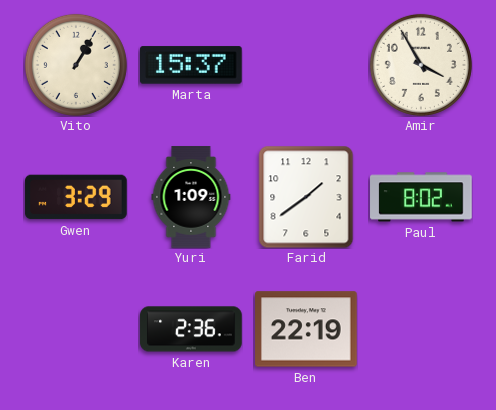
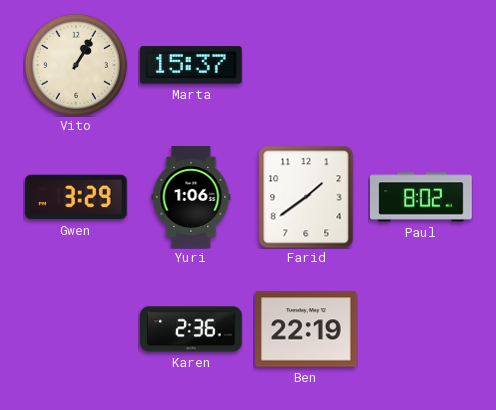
Amir: 3:55 -> none
Yuri: 1:09 -> 1:06
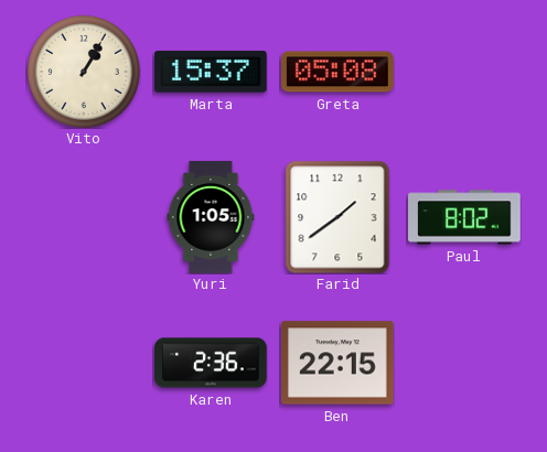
Greta: none -> 05:08
Gwen: 3:29 -> none
Yuri: 1:06 -> 1:05
Ben: 22:19 -> 22:15
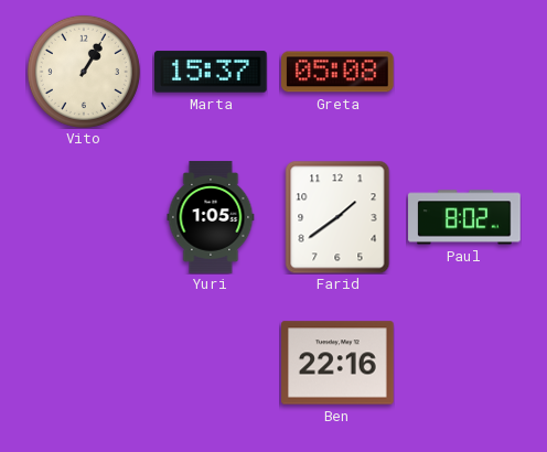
Karen: 2:36 -> none
Ben: 22:15 -> 22:16
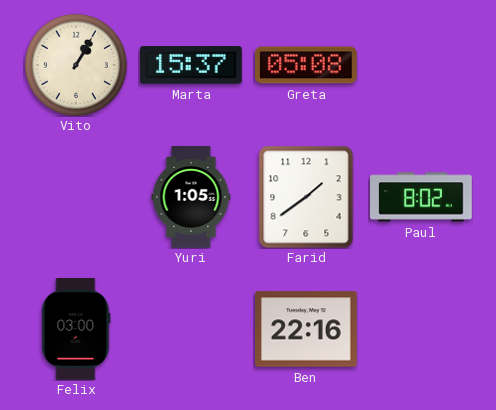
Felix: none -> 03:00
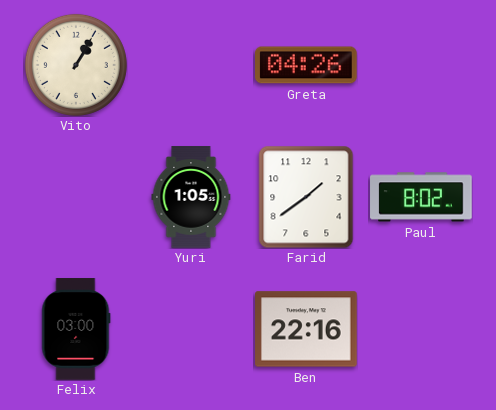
Marta: 15:37 -> none
Greta: 05:08 -> 04:26
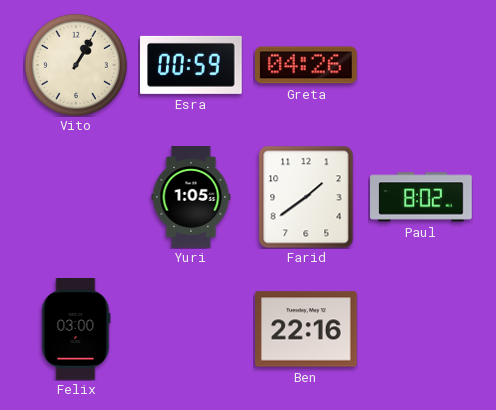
Esra: none -> 00:59
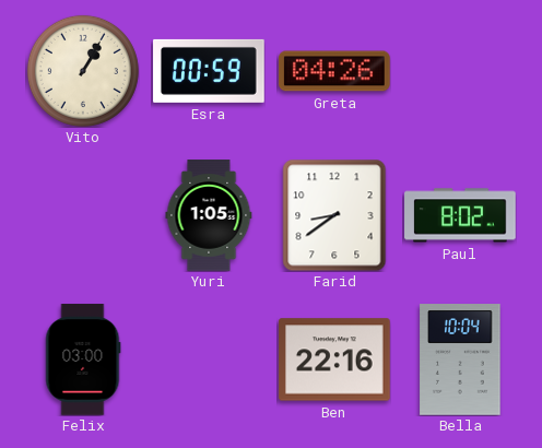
Farid: 1:39 -> 8:39
Bella: none -> 10:04
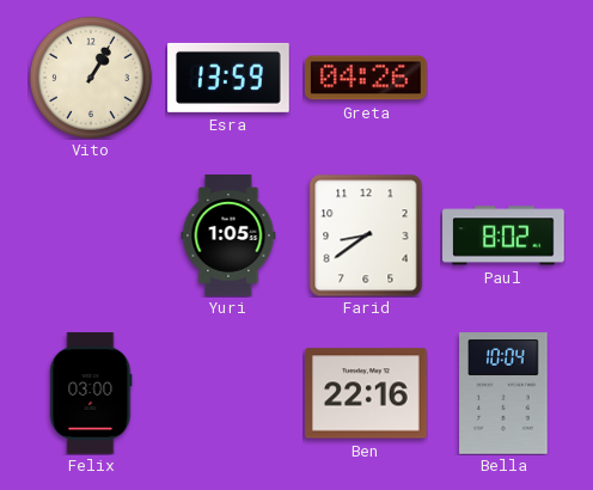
Esra: 00:59 -> 13:59
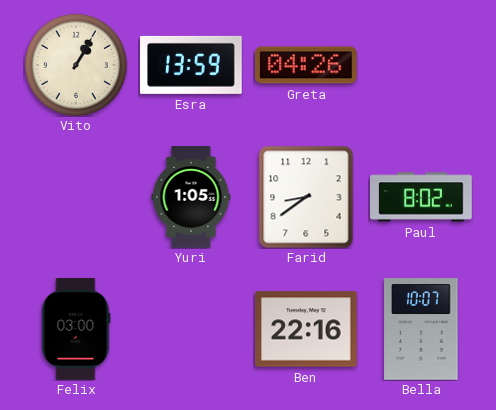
Bella: 10:04 -> 10:07
